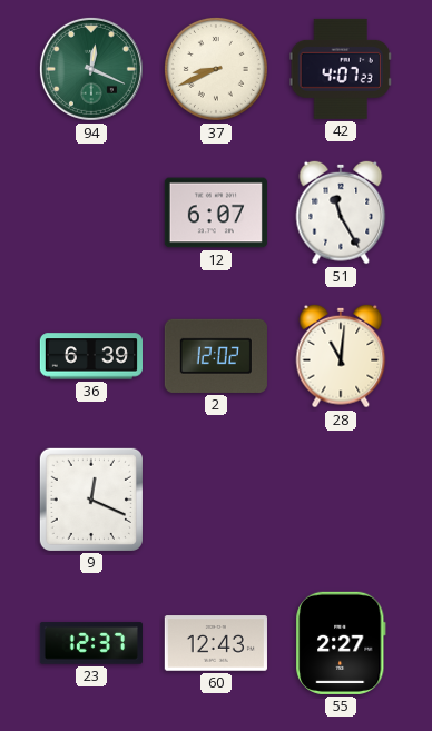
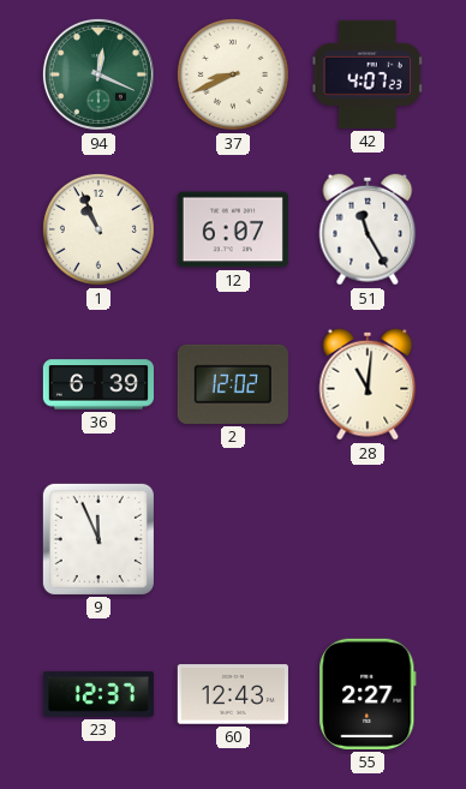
1: none -> 10:56
9: 12:19 -> 11:56
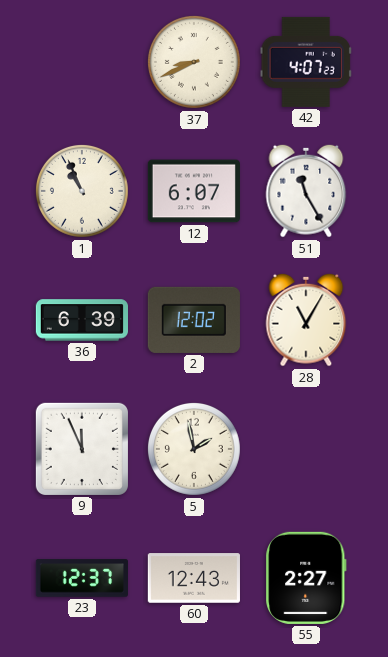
94: 12:19 -> none
28: 11:01 -> 11:05
5: none -> 1:58
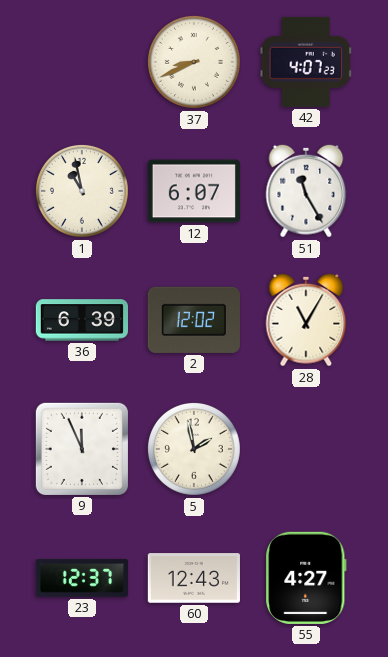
1: 10:56 -> 10:58
55: 2:27 -> 4:27
